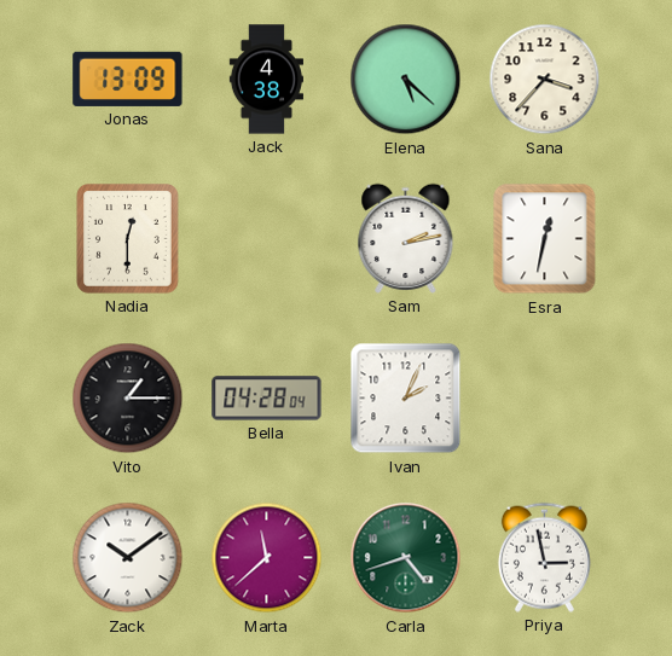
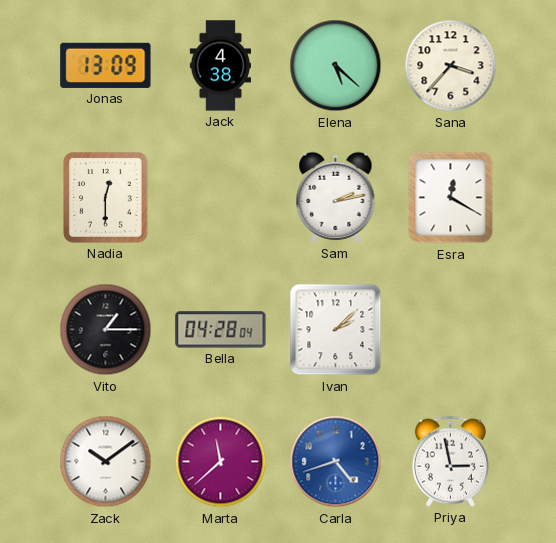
Esra: 12:32 -> 12:20
Ivan: 2:04 -> 2:08
Carla dial: green -> blue
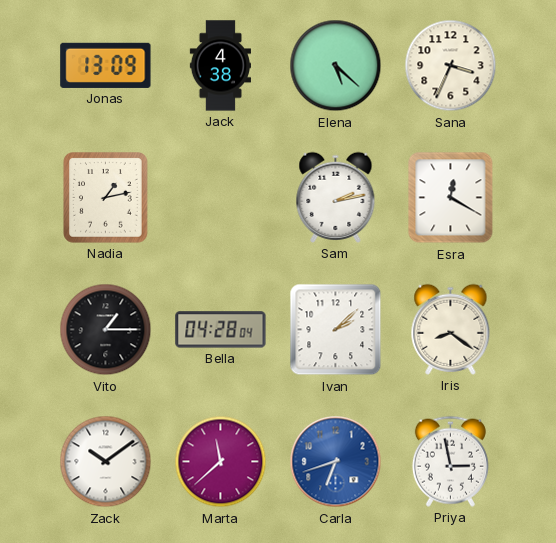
Sana: 3:37 -> 3:34
Nadia: 12:30 -> 1:13
Iris: none -> 8:21
Carla: 4:42 -> 6:42
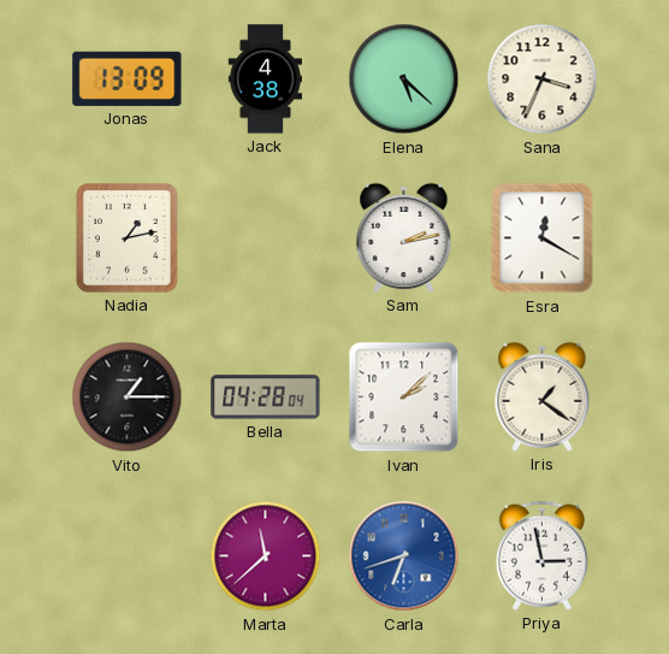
Iris: 8:21 -> 1:21
Zack: 10:09 -> none
